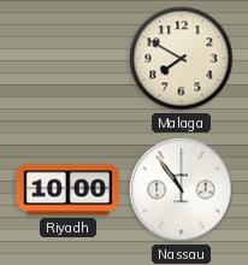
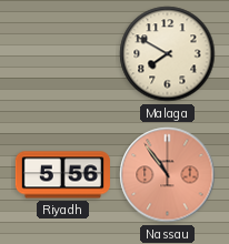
Riyadh: 10:00 -> 5:56
Nassau dial: white -> salmon
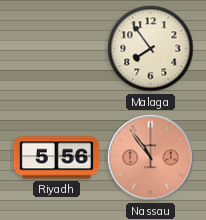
Malaga: 7:50 -> 7:54
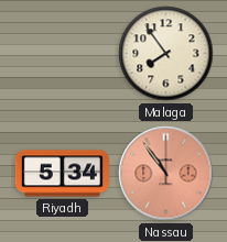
Riyadh: 5:56 -> 5:34
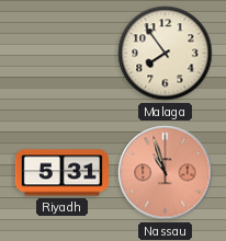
Riyadh: 5:34 -> 5:31
Nassau: 10:54 -> 10:57
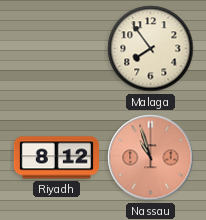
Riyadh: 5:31 -> 8:12
